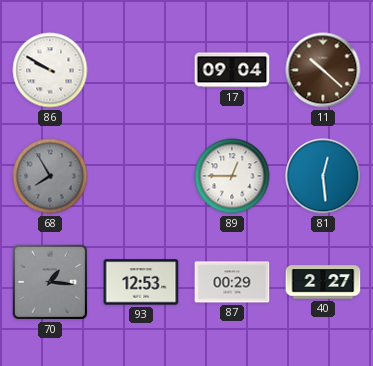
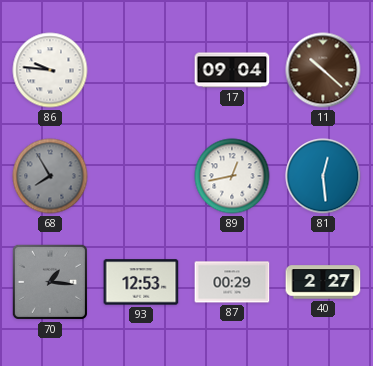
86: 9:50 -> 9:46
89: 12:45 -> 12:43
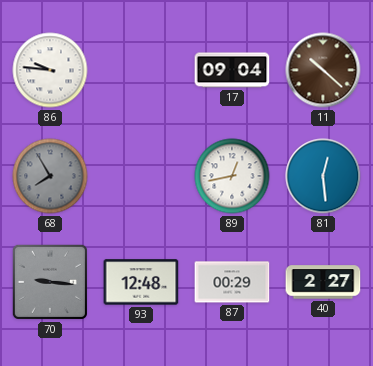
70: 1:16 -> 9:16
93: 12:53 -> 12:48
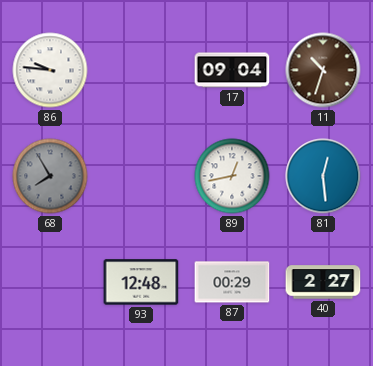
11: 10:22 -> 10:33
70: 9:16 -> none
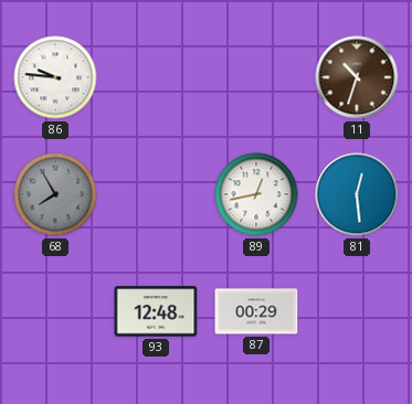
17: 09:04 -> none
40: 2:27 -> none
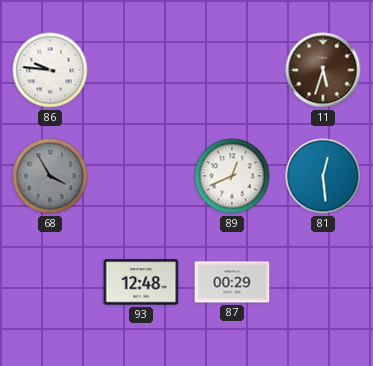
11: 10:33 -> 5:33
68: 7:55 -> 3:55
89: 12:43 -> 12:41
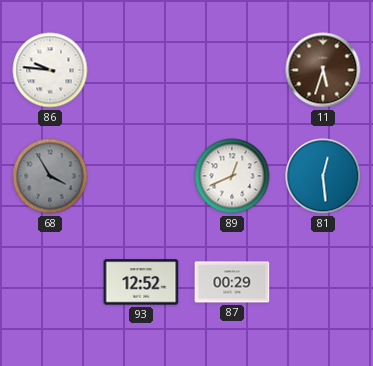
93: 12:48 -> 12:52
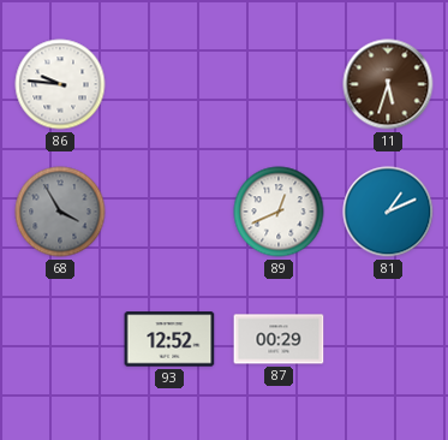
81: 12:29 -> 1:11
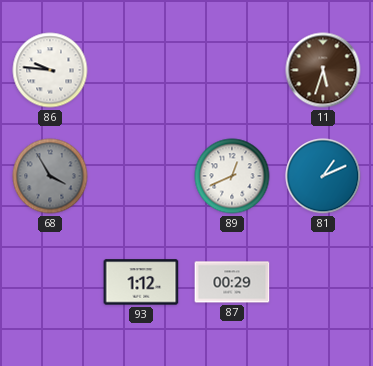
93: 12:52 -> 1:12
